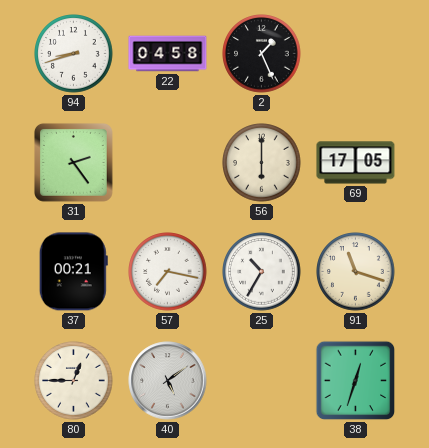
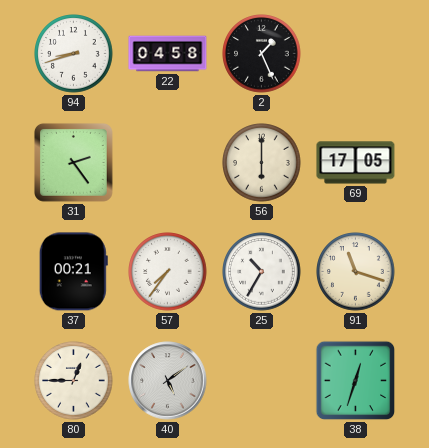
57: 7:17 -> 7:36
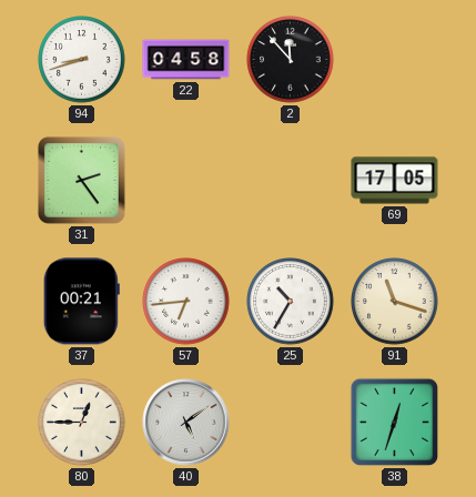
2: 1:26 -> 11:53
56: 6:00 -> none
57: 7:36 -> 6:44
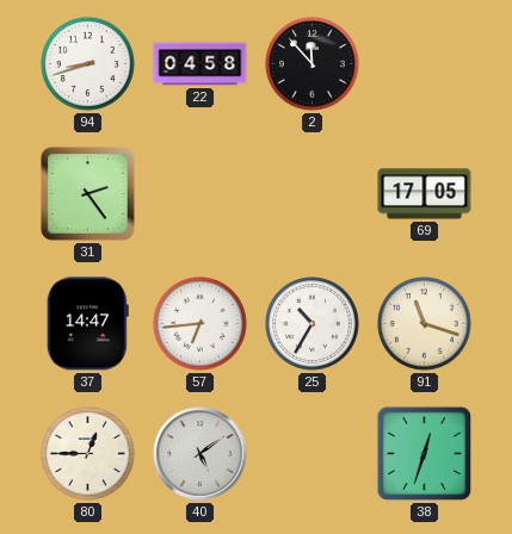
37: 00:21 -> 14:47
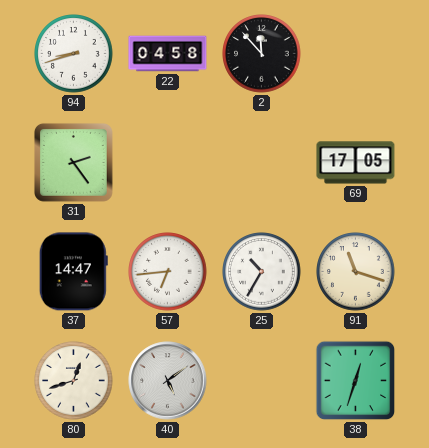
80: 12:45 -> 12:42
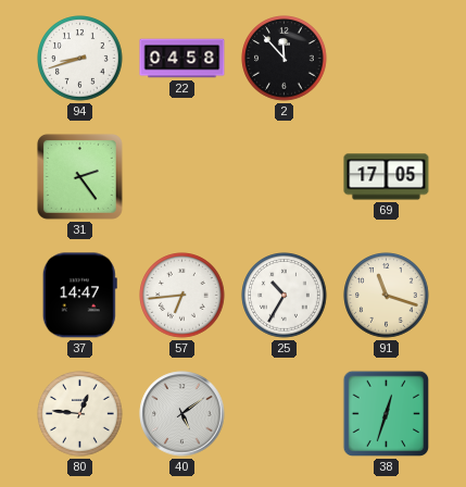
80: 12:42 -> 12:46
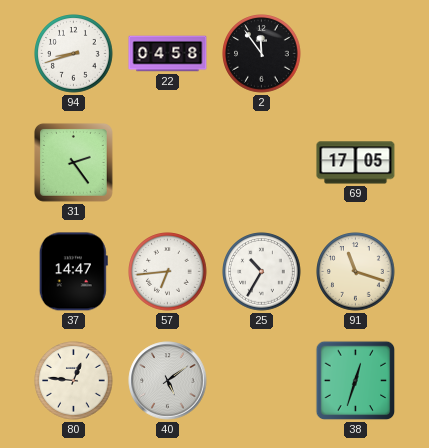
2: 11:53 -> 11:54
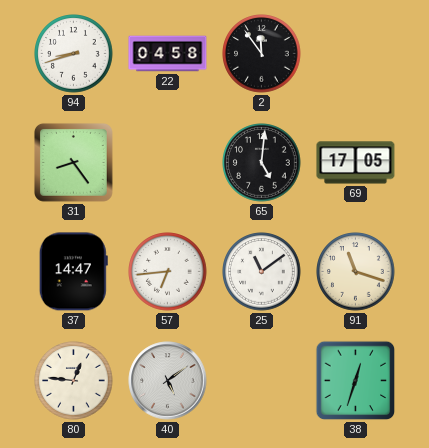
31: 2:24 -> 8:24
65: none -> 5:01
25: 10:35 -> 11:09
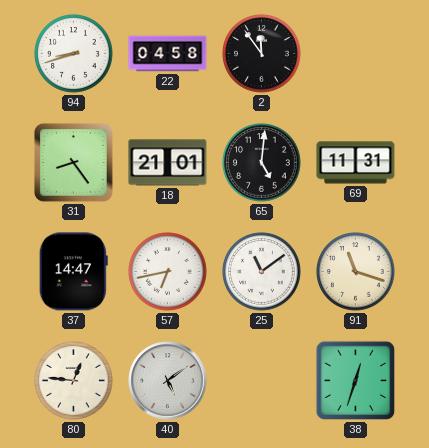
18: none -> 21:01
69: 17:05 -> 11:31
57: 6:44 -> 6:43
